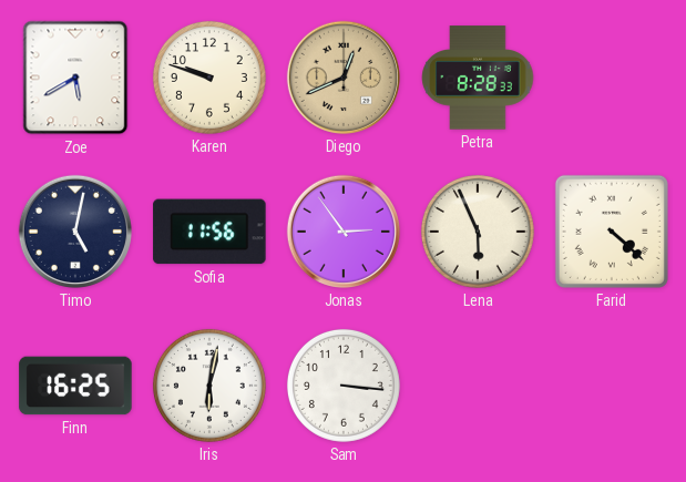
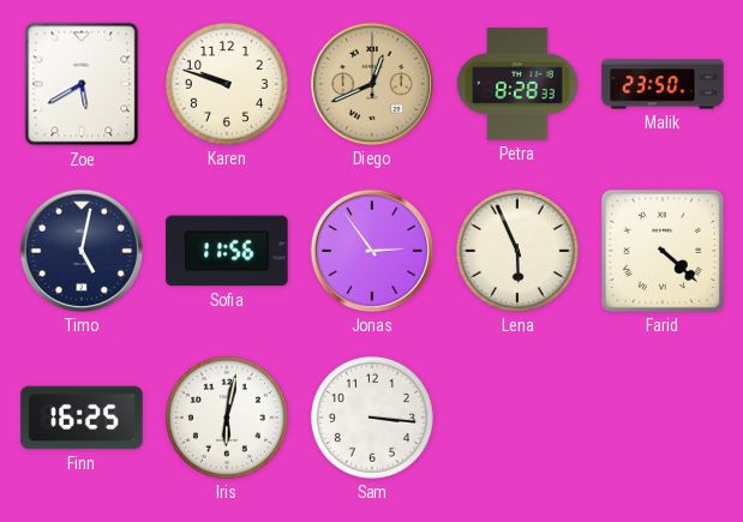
Malik: none -> 23:50
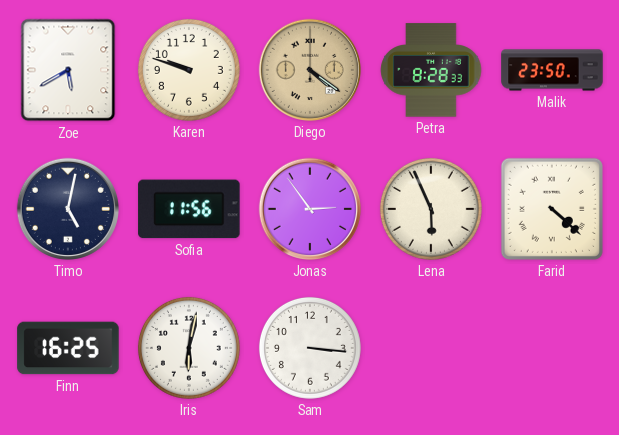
Diego: 12:41 -> 4:21
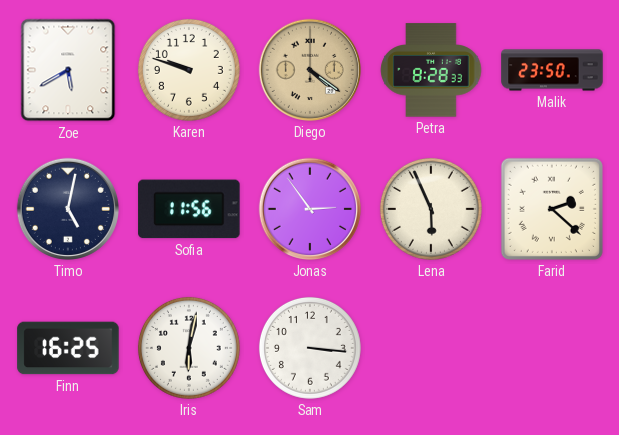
Farid: 4:22 -> 2:22
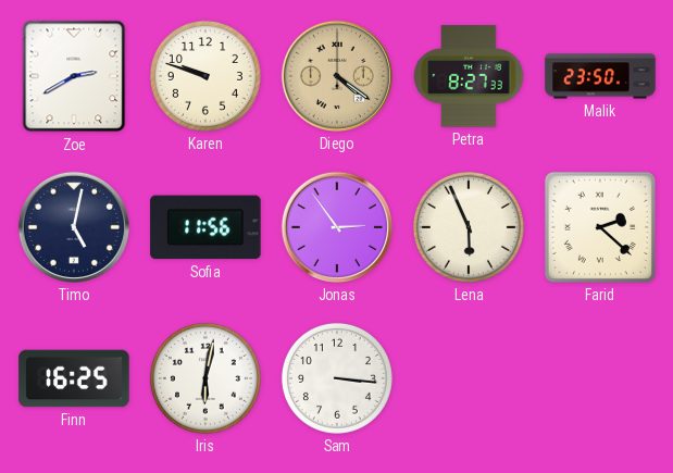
Zoe: 5:40 -> 2:40
Petra: 8:28 -> 8:27
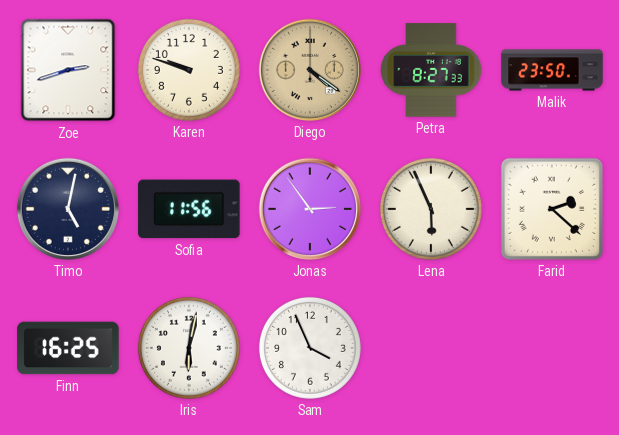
Zoe: 2:40 -> 2:42
Sam: 3:16 -> 3:56
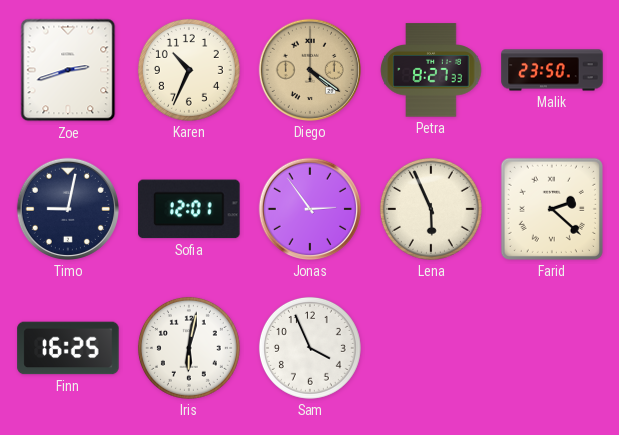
Karen: 9:48 -> 10:34
Timo: 5:02 -> 9:02
Sofia: 11:56 -> 12:01
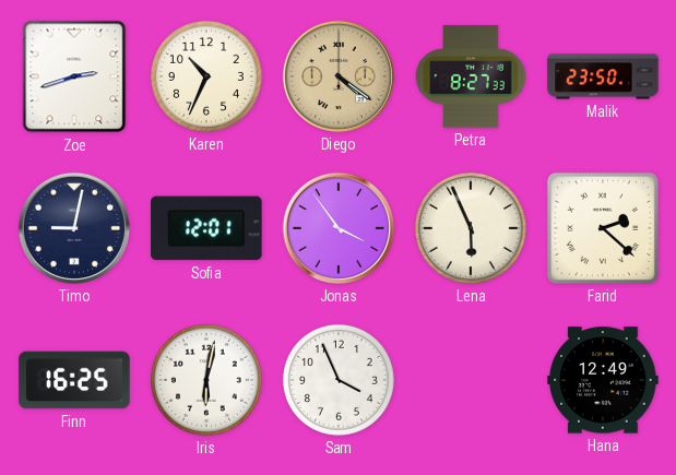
Jonas: 2:54 -> 3:54
Hana: none -> 12:49
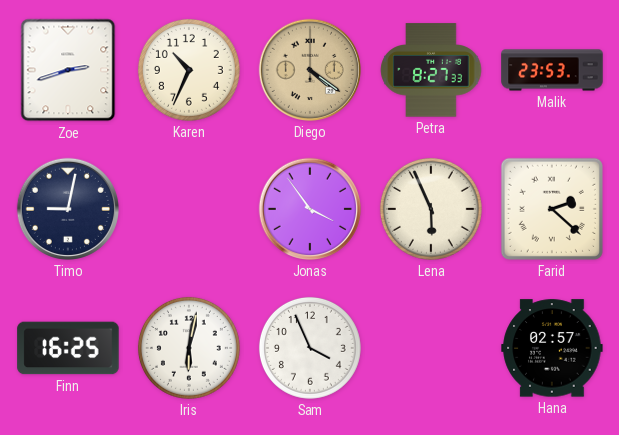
Malik: 23:50 -> 23:53
Sofia: 12:01 -> none
Hana: 12:49 -> 02:57
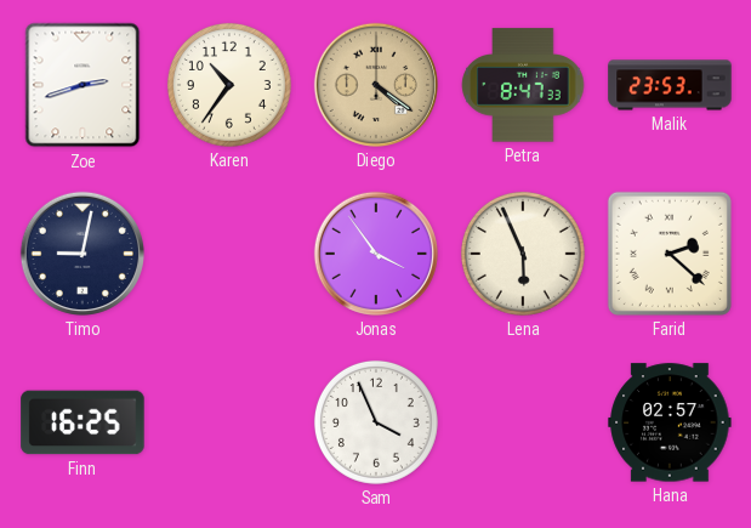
Karen: 10:34 -> 10:36
Petra: 8:27 -> 8:47
Iris: 6:02 -> none
